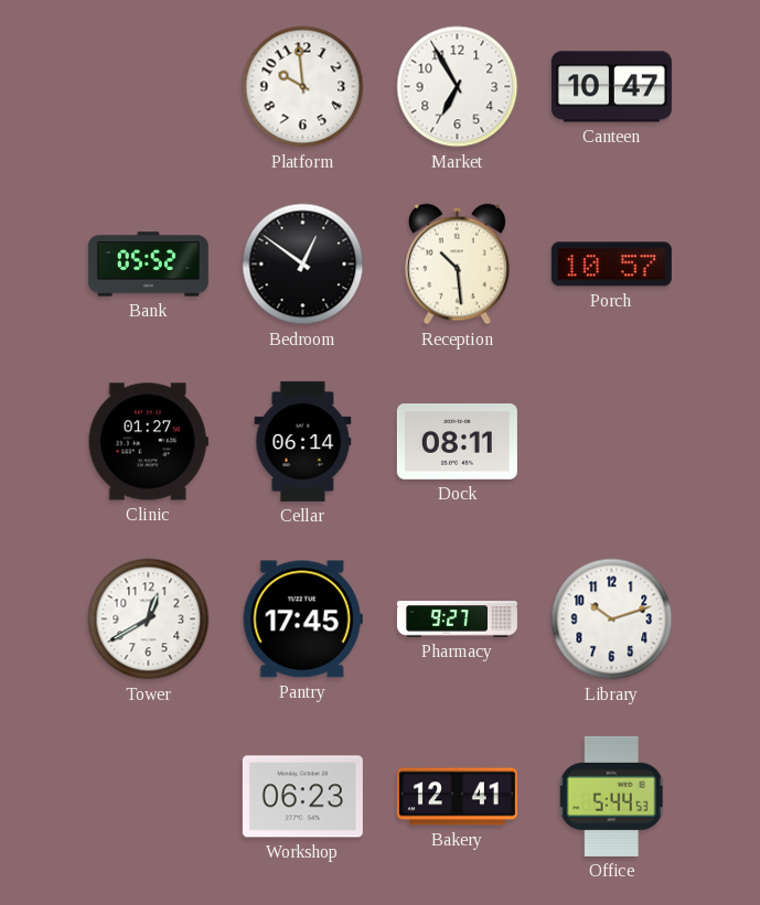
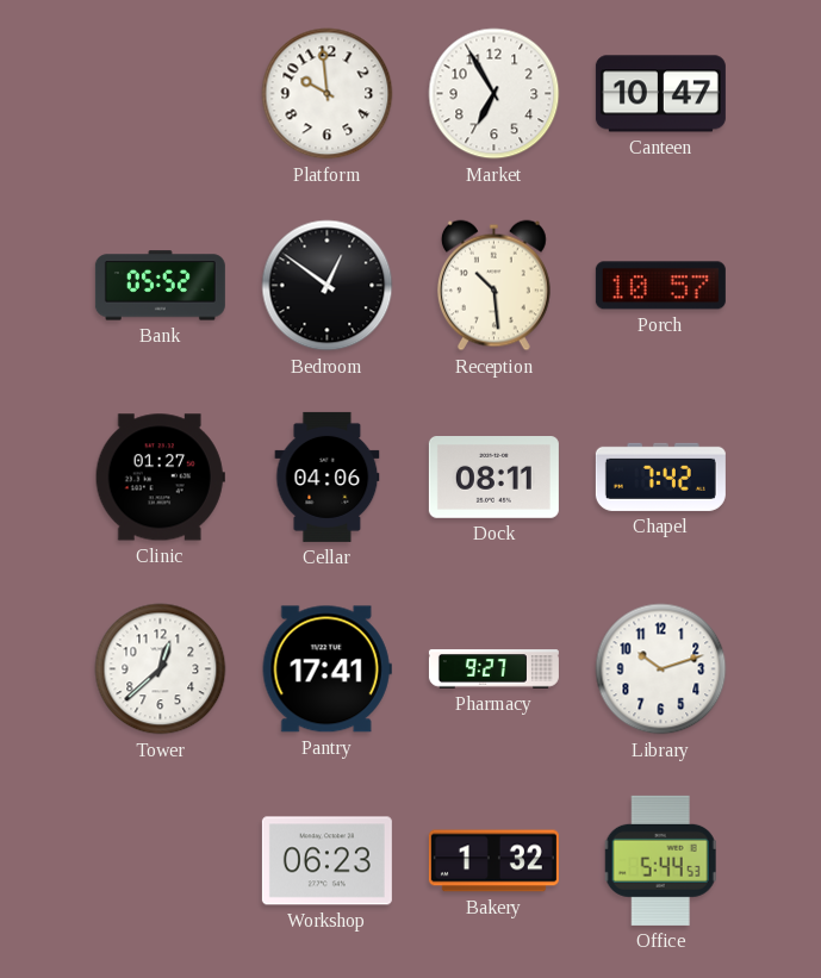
Cellar: 06:14 -> 04:06
Chapel: none -> 7:42
Tower: 12:40 -> 12:38
Pantry: 17:45 -> 17:41
Bakery: 12:41 -> 1:32
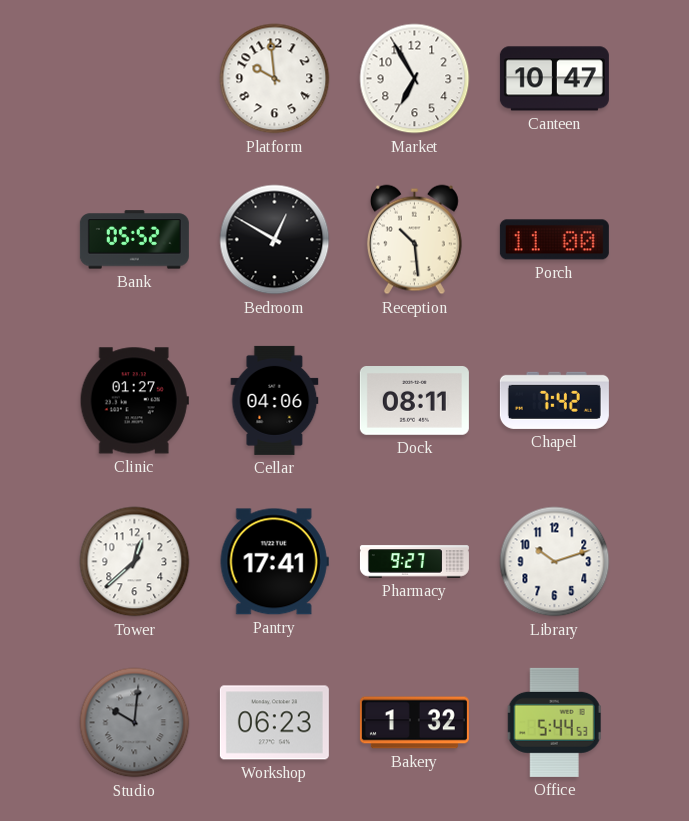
Bedroom: 12:51 -> 12:50
Porch: 10:57 -> 11:00
Studio: none -> 10:01
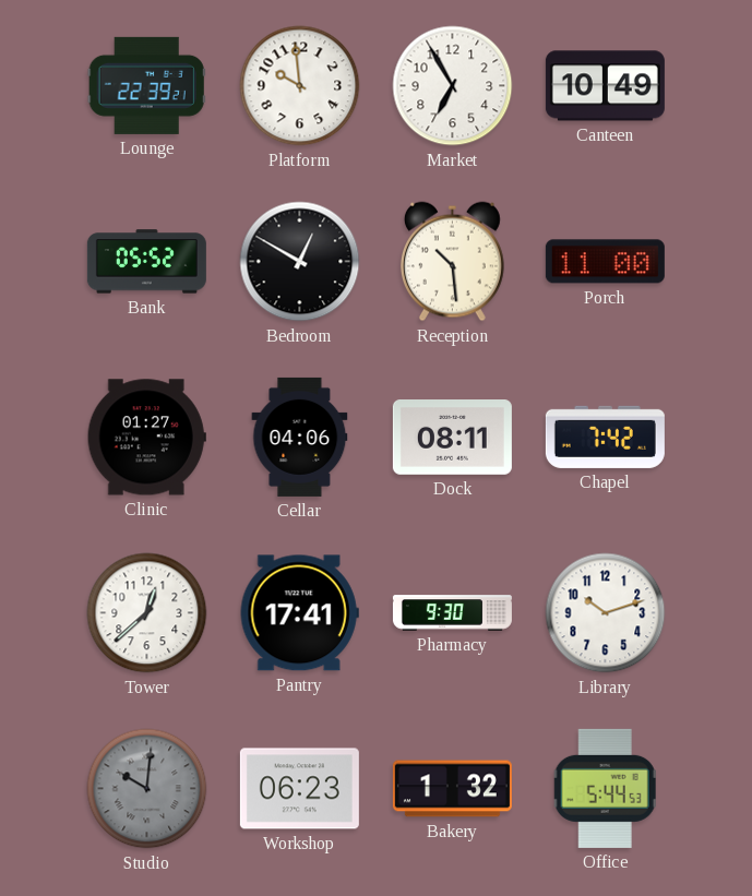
Lounge: none -> 22:39
Canteen: 10:47 -> 10:49
Pharmacy: 9:27 -> 9:30
